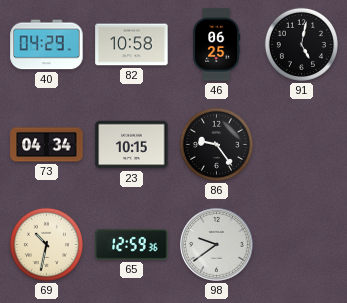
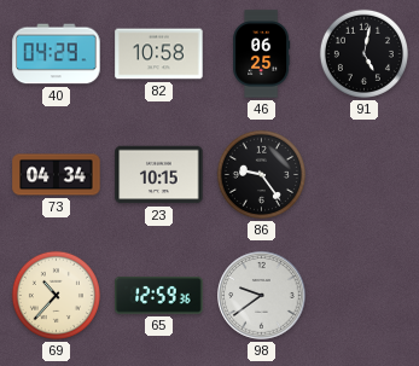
69: 10:32 -> 10:37
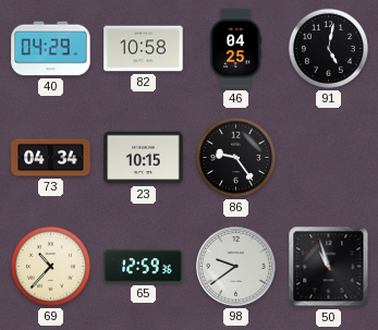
46: 06:25 -> 04:25
50: none -> 10:57
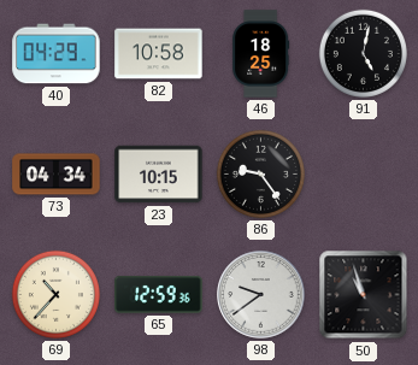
46: 04:25 -> 18:25
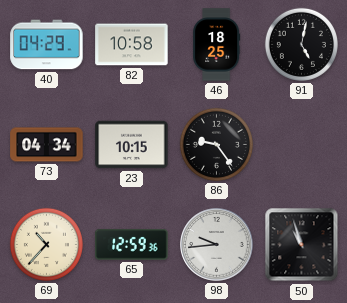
98: 9:39 -> 9:44
